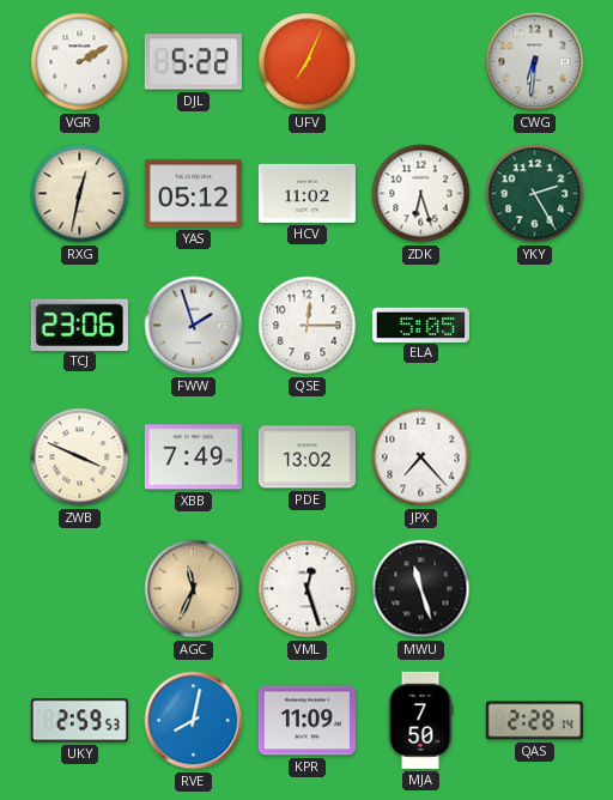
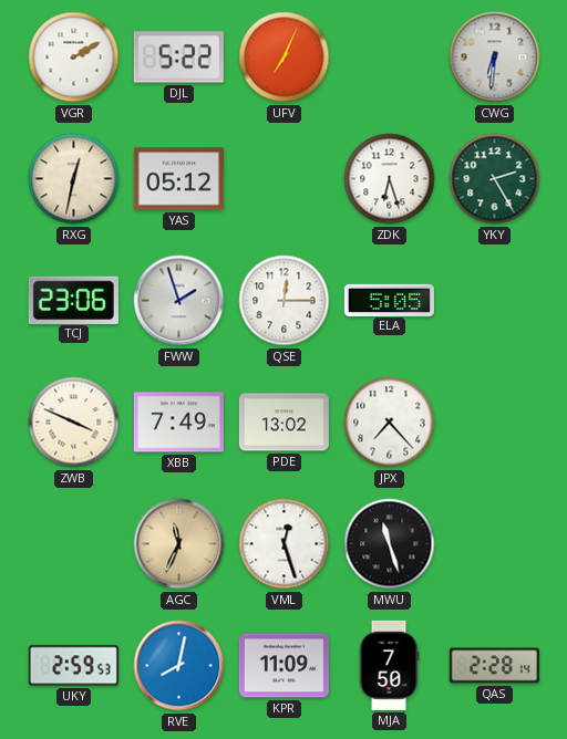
HCV: 11:02 -> none
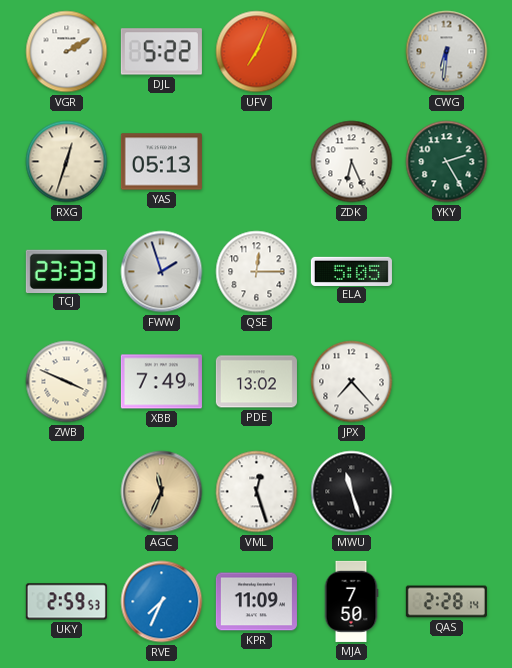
RXG: 12:32 -> 12:33
YAS: 05:12 -> 05:13
ZDK: 6:27 -> 6:26
TCJ: 23:06 -> 23:33
RVE: 8:02 -> 7:34
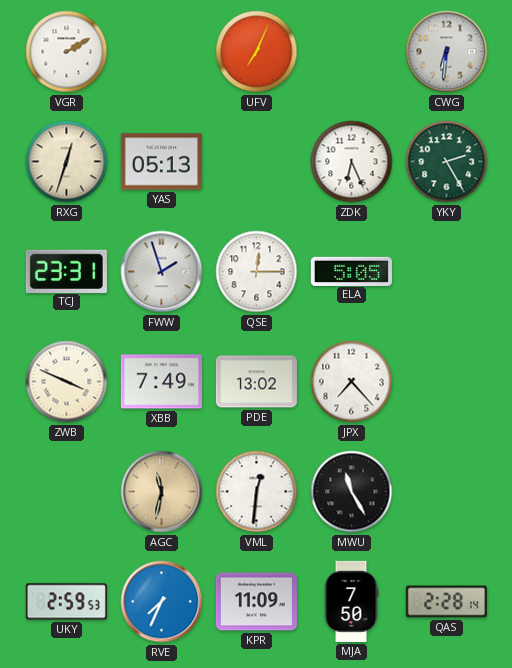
DJL: 5:22 -> none
TCJ: 23:33 -> 23:31
AGC: 11:34 -> 11:32
VML: 12:27 -> 12:31
MWU: 11:27 -> 11:25
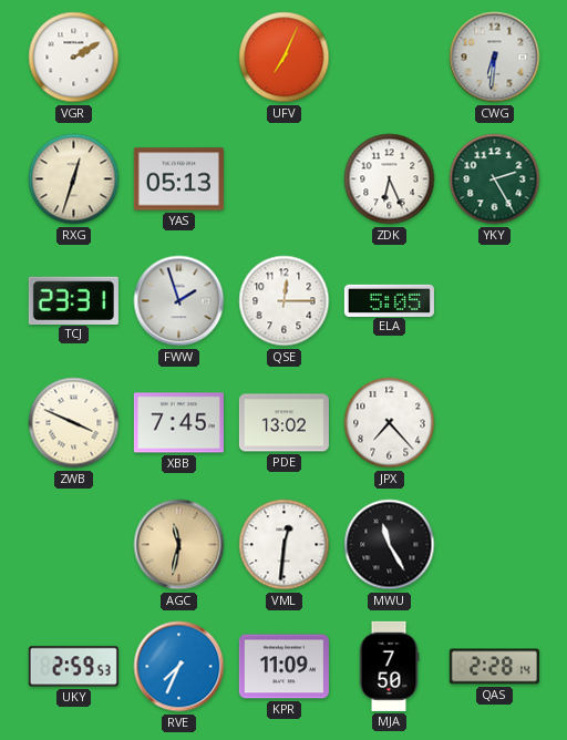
XBB: 7:49 -> 7:45
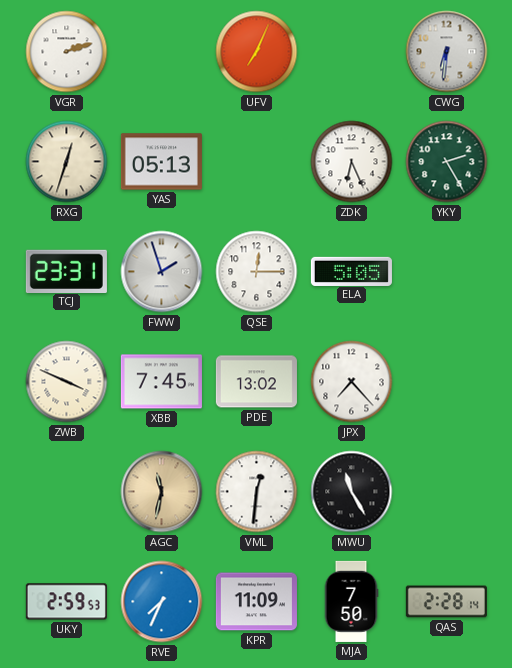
VGR: 2:10 -> 2:12
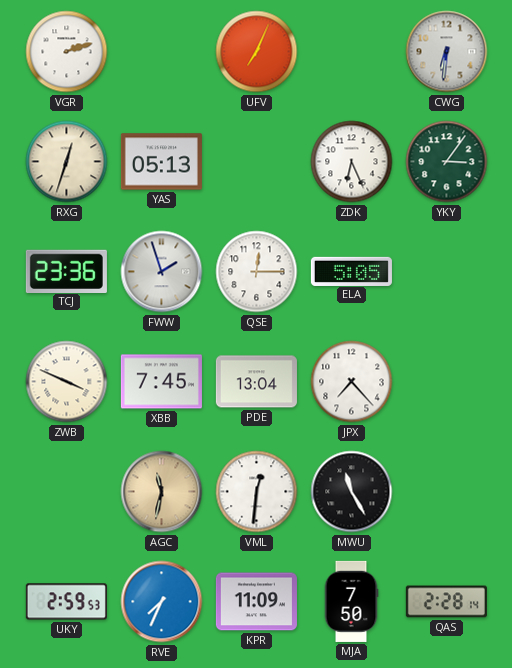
YKY: 2:25 -> 3:06
TCJ: 23:31 -> 23:36
PDE: 13:02 -> 13:04
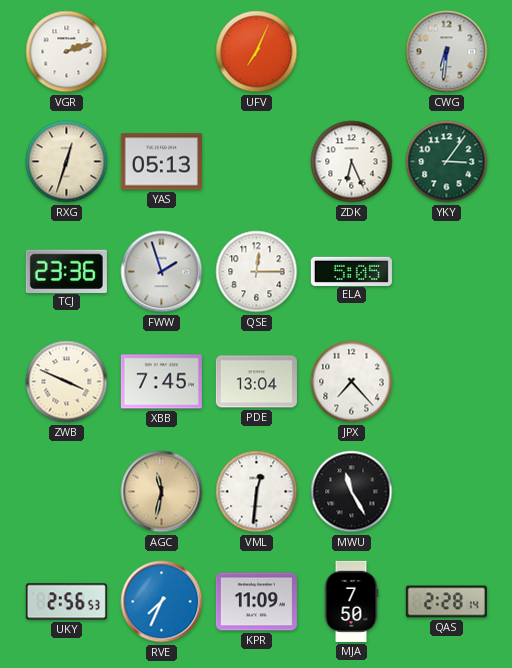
UKY: 2:59 -> 2:56
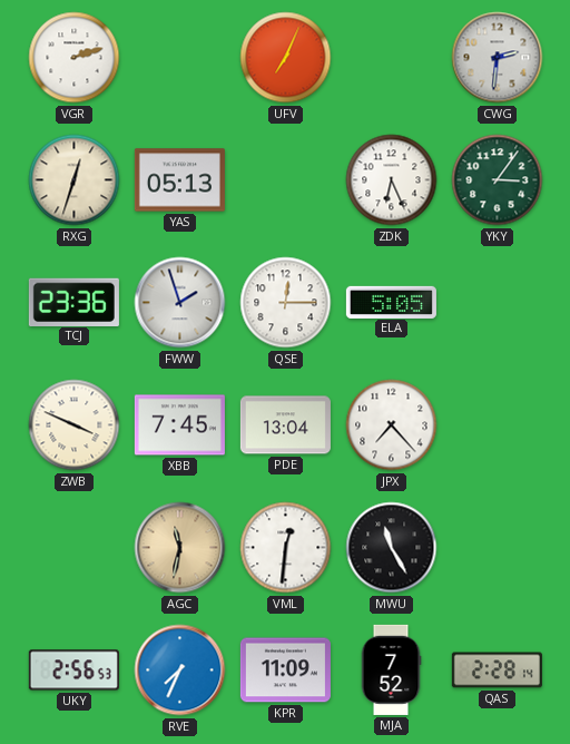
CWG: 6:31 -> 2:31
MJA: 7:50 -> 7:52
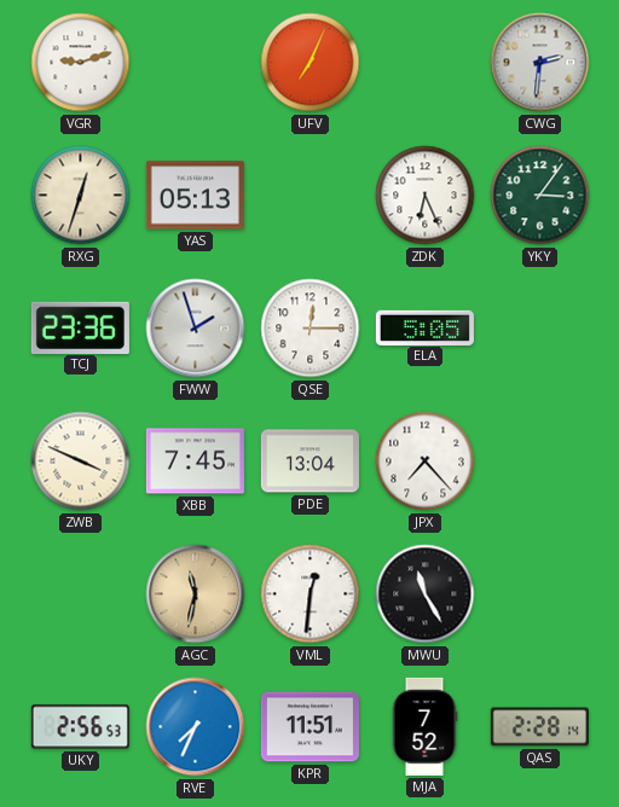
VGR: 2:12 -> 9:12
KPR: 11:09 -> 11:51
